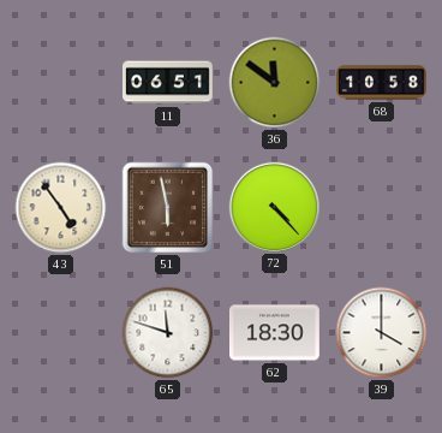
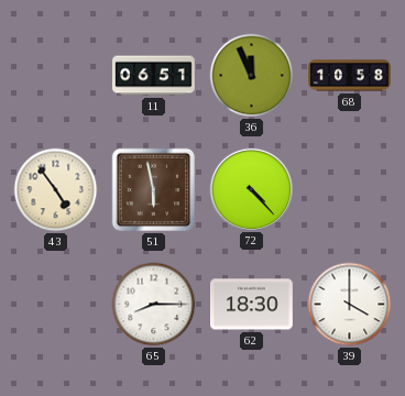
36: 11:51 -> 11:56
65: 11:48 -> 8:15
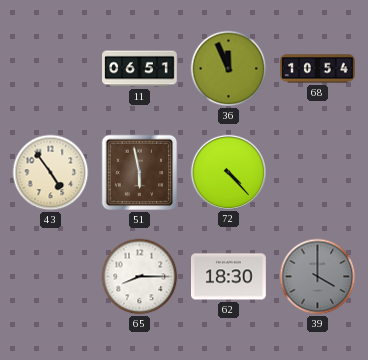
68: 10:58 -> 10:54
39 dial: white -> grey
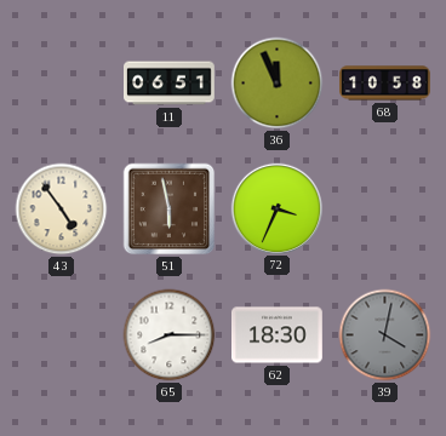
68: 10:54 -> 10:58
72: 4:23 -> 3:34
39: 4:00 -> 4:02
